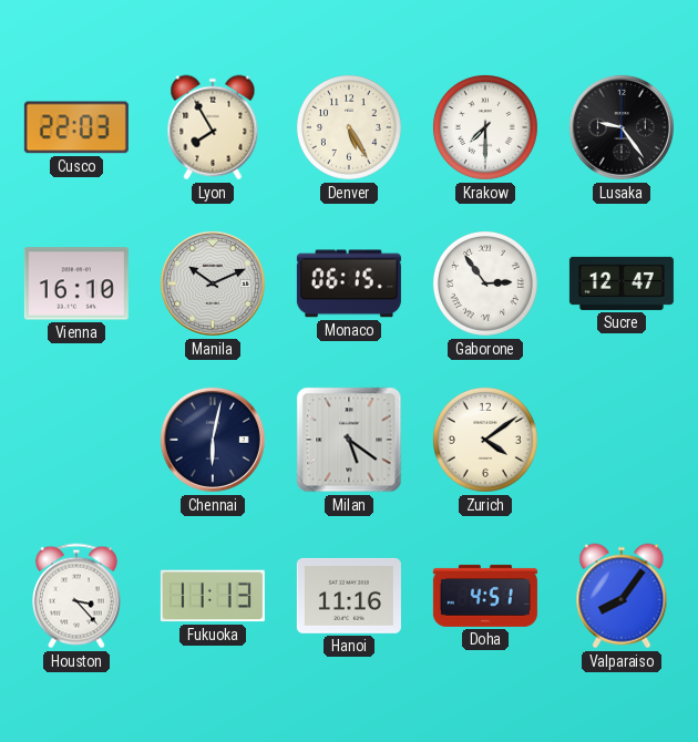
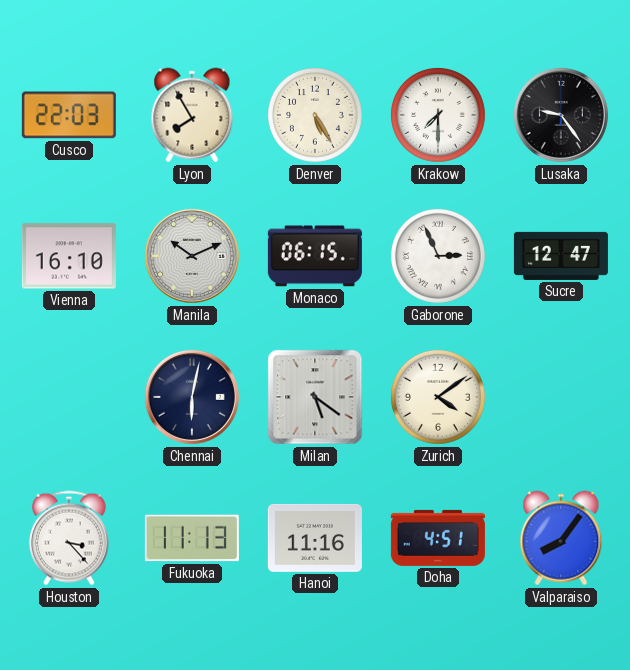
Gaborone: 2:54 -> 2:56
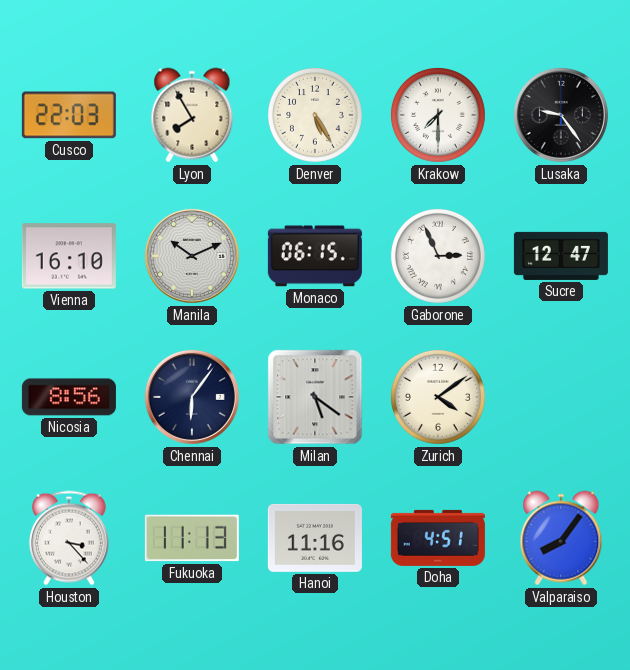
Nicosia: none -> 8:56
Chennai: 6:02 -> 6:06
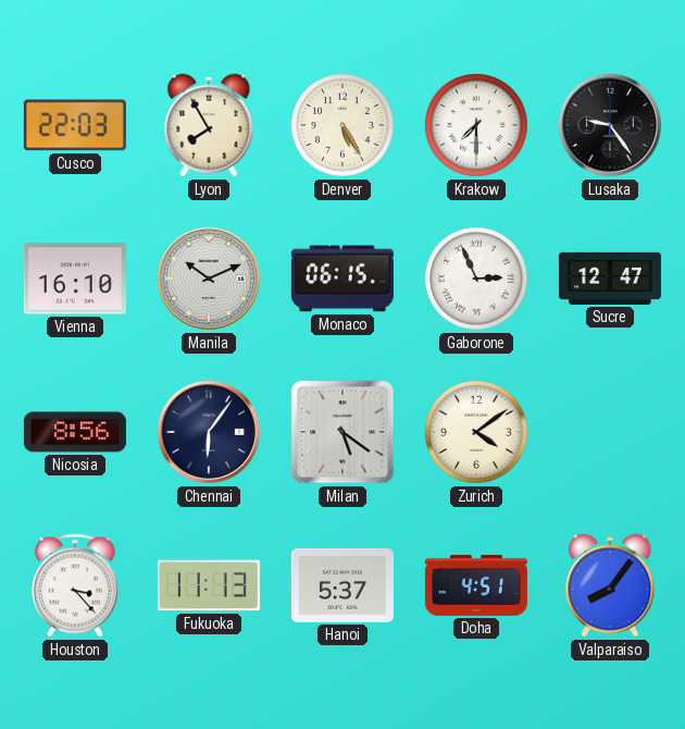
Hanoi: 11:16 -> 5:37
